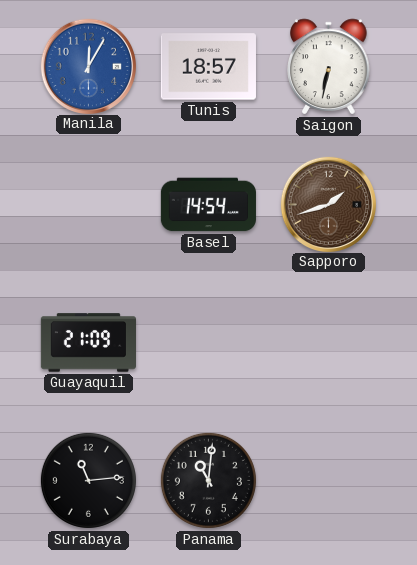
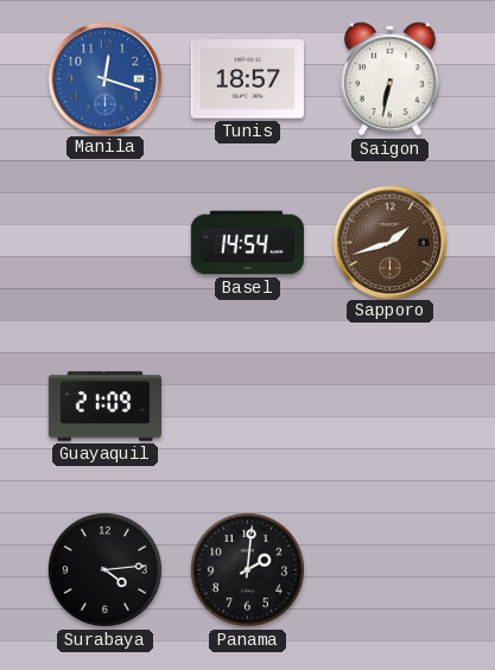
Manila: 12:05 -> 12:18
Surabaya: 11:14 -> 4:14
Panama: 11:01 -> 2:01
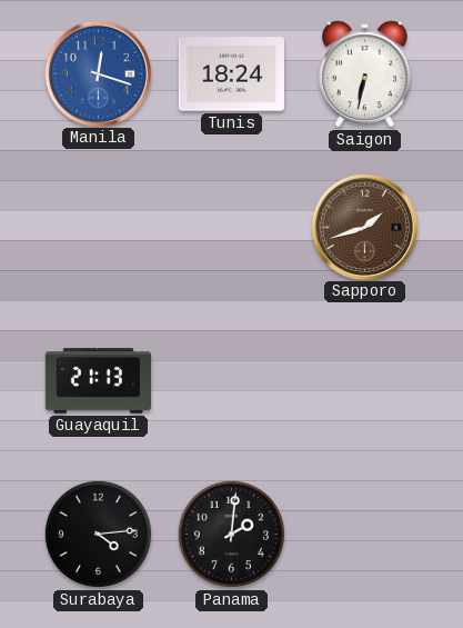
Tunis: 18:57 -> 18:24
Basel: 14:54 -> none
Guayaquil: 21:09 -> 21:13
